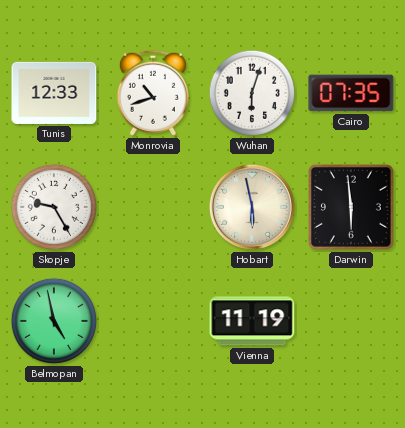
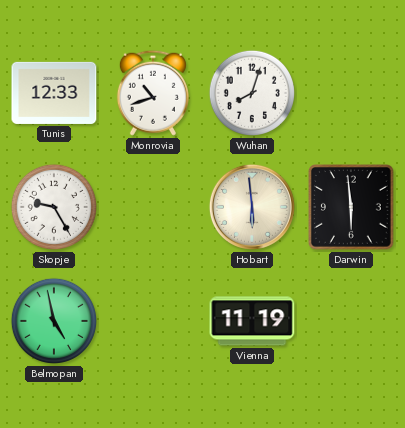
Wuhan: 6:03 -> 8:03
Cairo: 07:35 -> none
Hobart: 5:58 -> 5:59
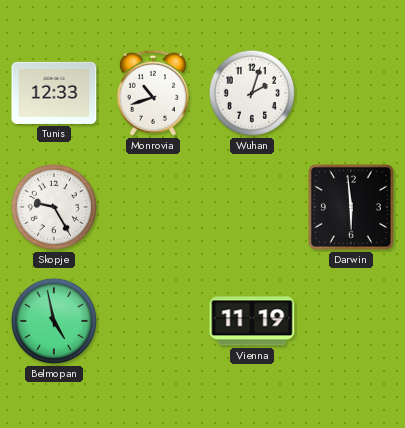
Wuhan: 8:03 -> 2:03
Hobart: 5:59 -> none
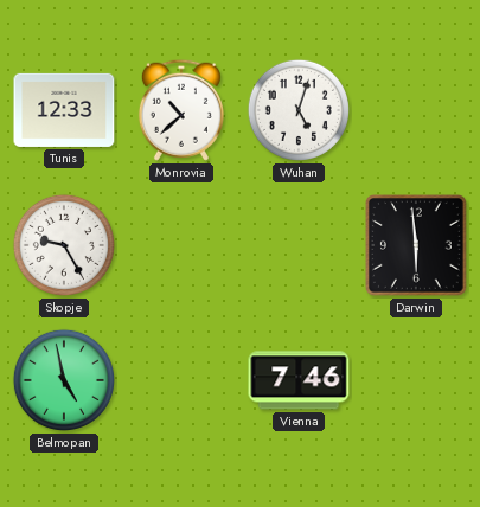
Monrovia: 10:42 -> 10:38
Wuhan: 2:03 -> 5:03
Vienna: 11:19 -> 7:46
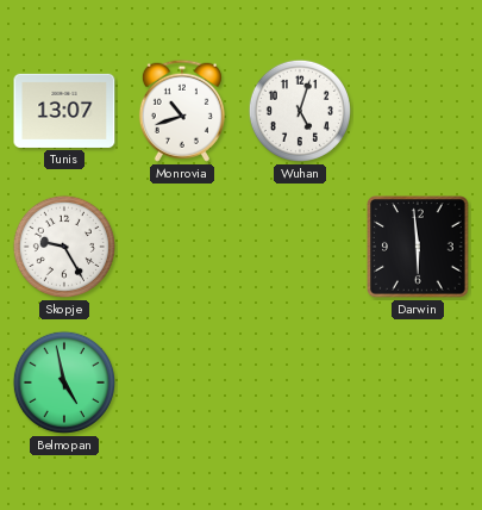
Tunis: 12:33 -> 13:07
Monrovia: 10:38 -> 10:42
Vienna: 7:46 -> none
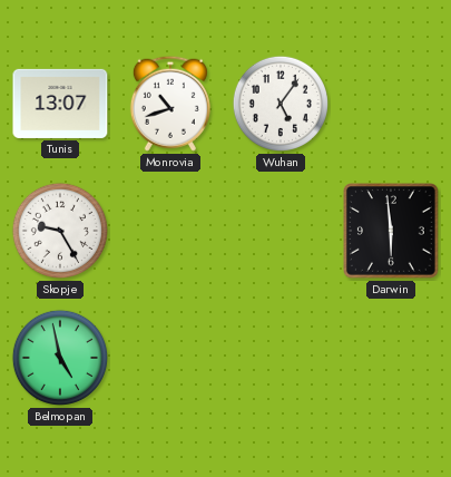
Wuhan: 5:03 -> 5:06
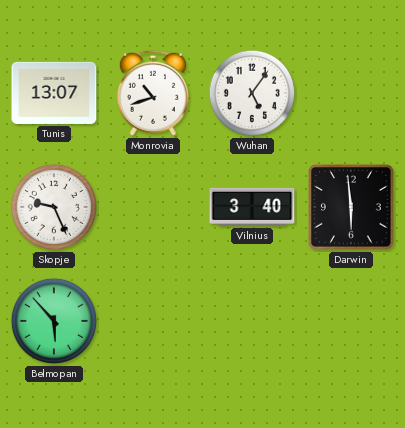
Skopje: 9:25 -> 9:26
Vilnius: none -> 3:40
Belmopan: 4:58 -> 5:53
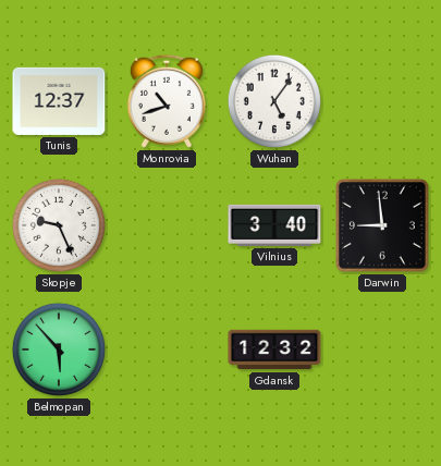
Tunis: 13:07 -> 12:37
Darwin: 5:59 -> 8:59
Gdansk: none -> 12:32
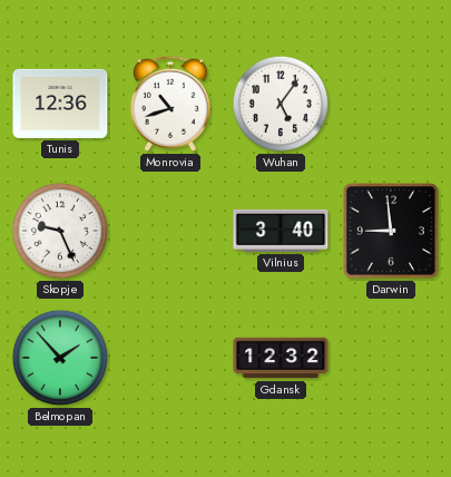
Tunis: 12:37 -> 12:36
Belmopan: 5:53 -> 1:53
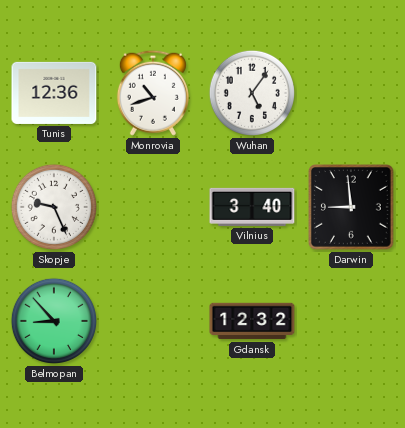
Belmopan: 1:53 -> 8:53
